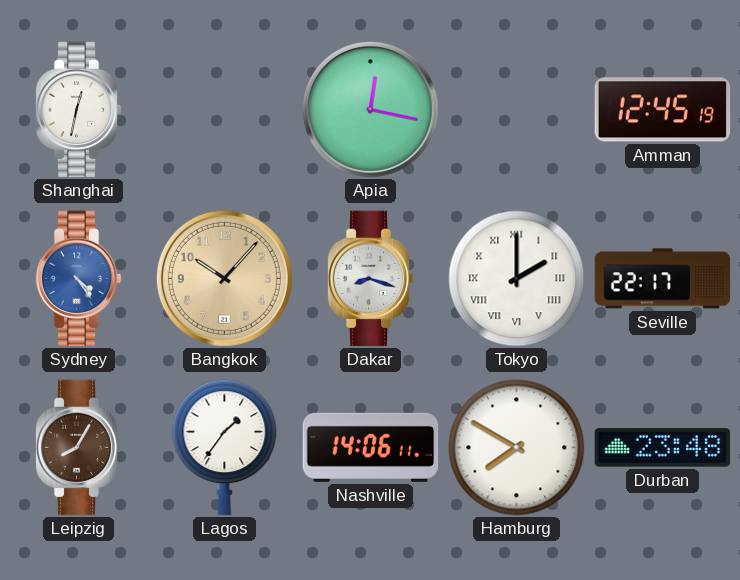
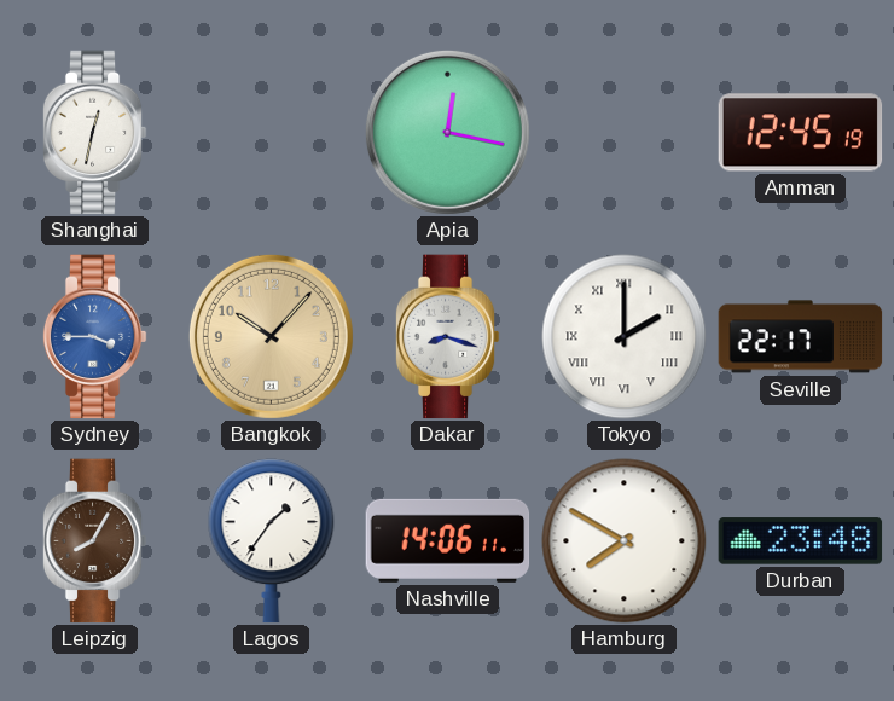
Sydney: 4:24 -> 3:45
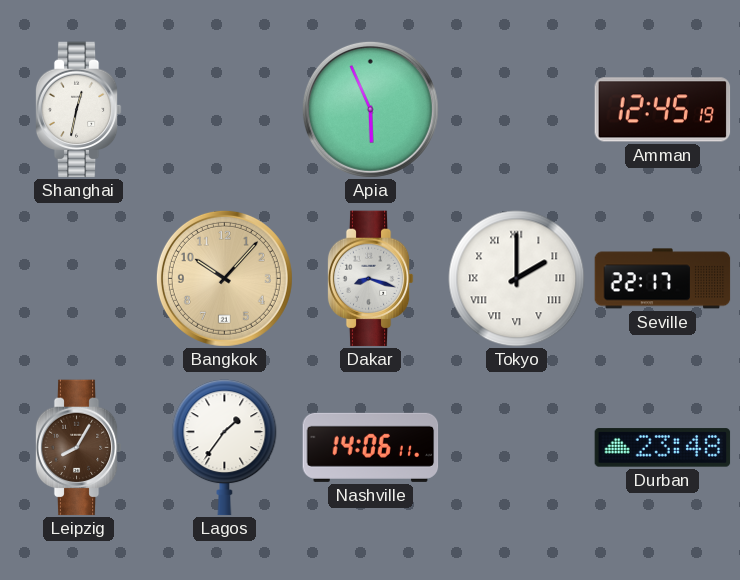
Apia: 12:17 -> 5:56
Sydney: 3:45 -> none
Hamburg: 7:50 -> none
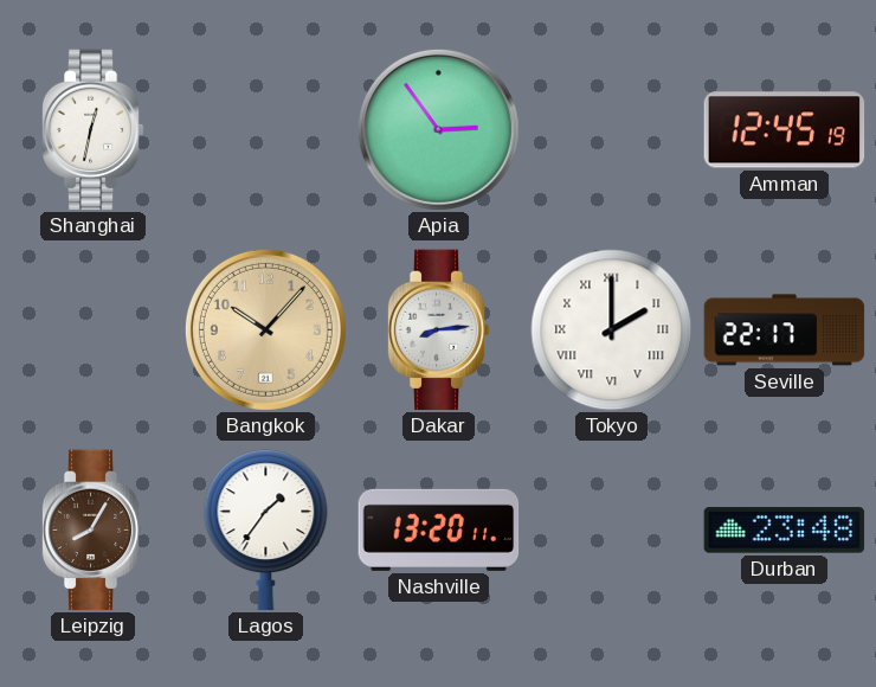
Apia: 5:56 -> 2:54
Dakar: 8:18 -> 8:14
Nashville: 14:06 -> 13:20
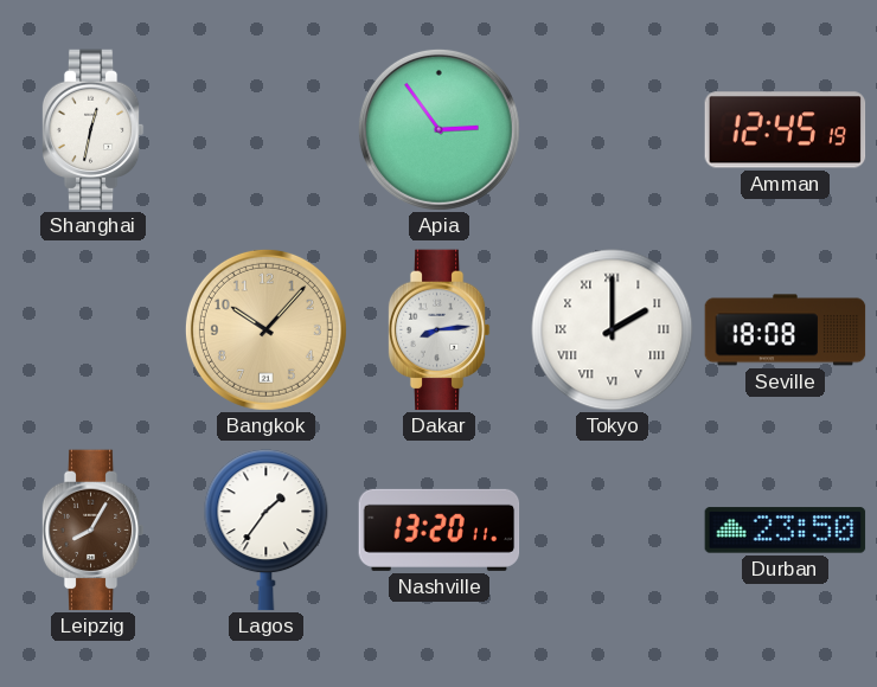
Seville: 22:17 -> 18:08
Durban: 23:48 -> 23:50
